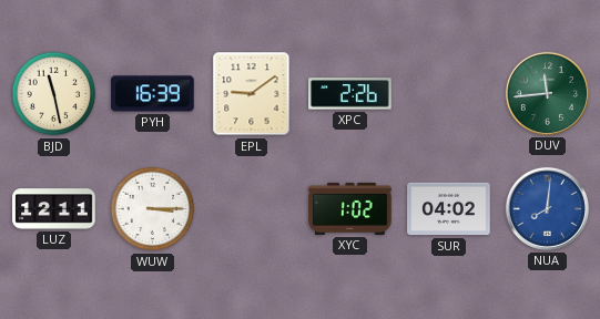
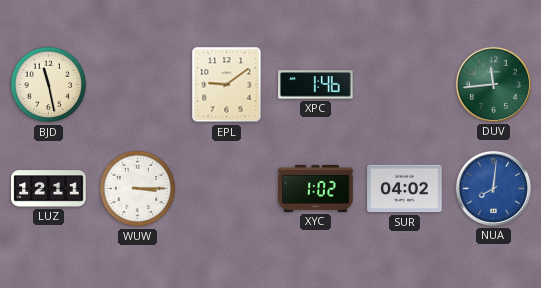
PYH: 16:39 -> none
XPC: 2:26 -> 1:46
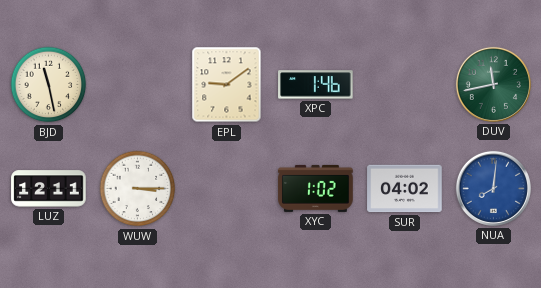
DUV: 11:44 -> 11:43
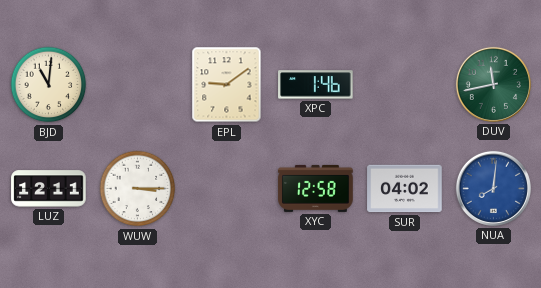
BJD: 11:28 -> 11:01
XYC: 1:02 -> 12:58
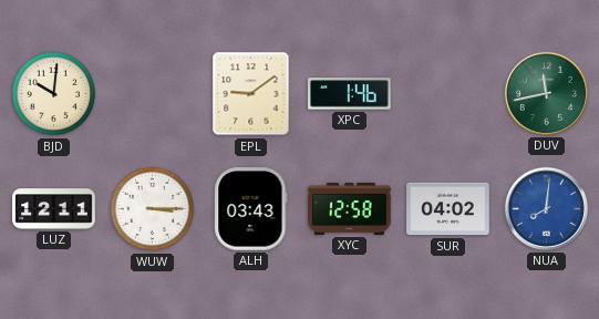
BJD: 11:01 -> 10:01
ALH: none -> 03:43
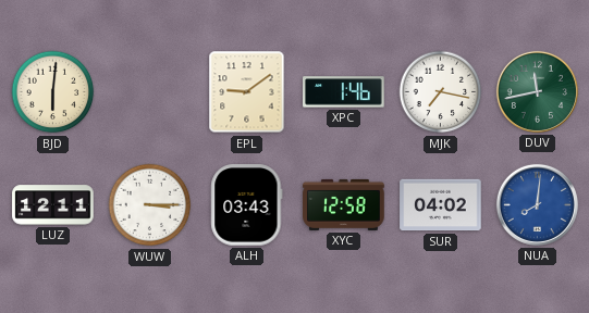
BJD: 10:01 -> 6:01
MJK: none -> 7:17
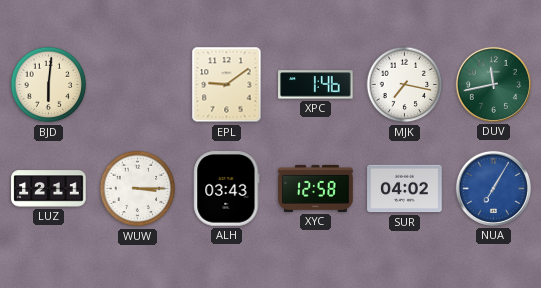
NUA: 8:01 -> 7:05
